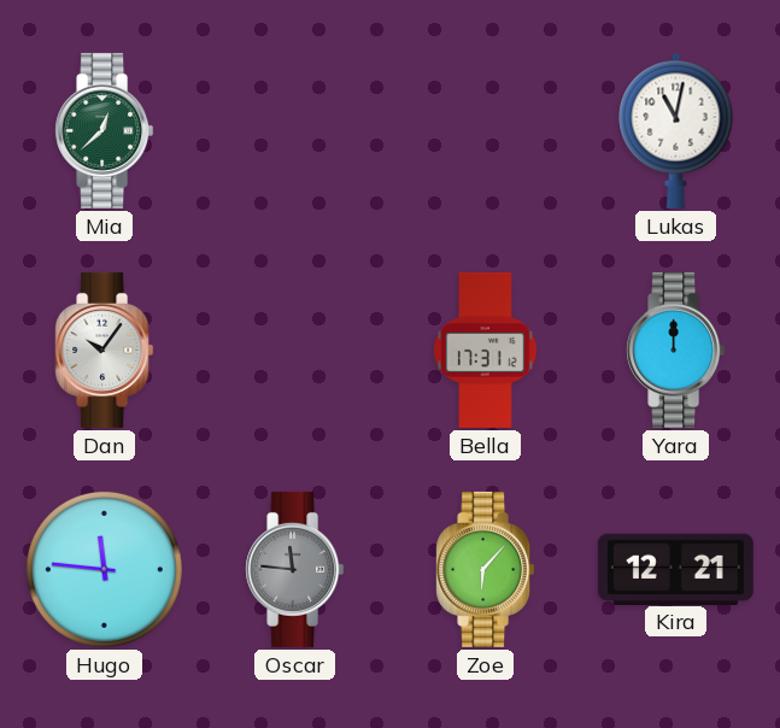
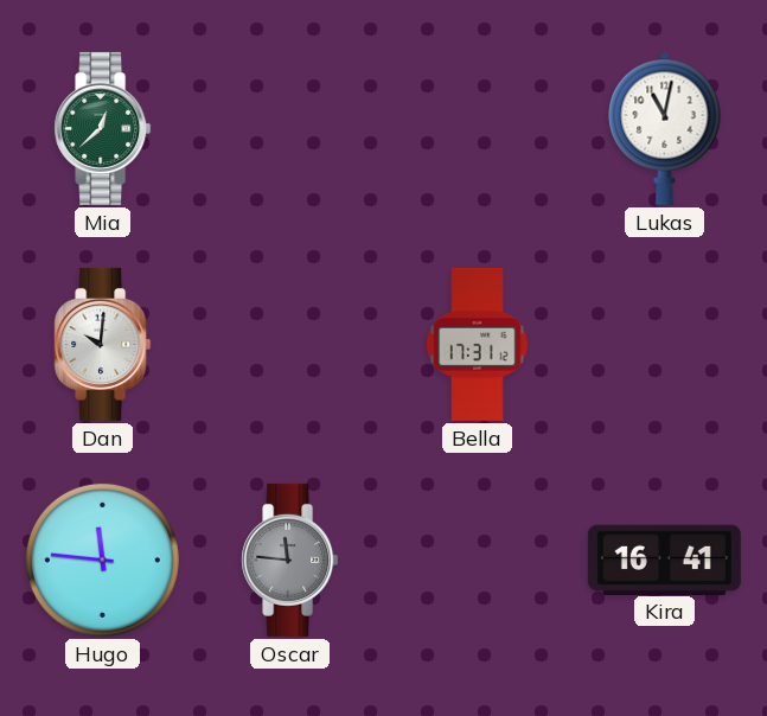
Dan: 10:06 -> 10:01
Yara: 12:00 -> none
Zoe: 6:07 -> none
Kira: 12:21 -> 16:41
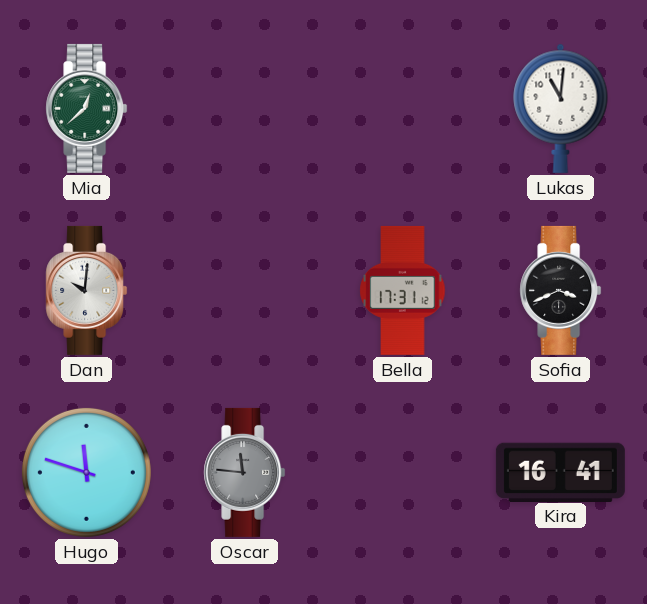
Lukas: 11:02 -> 11:01
Sofia: none -> 3:41
Hugo: 11:46 -> 11:48
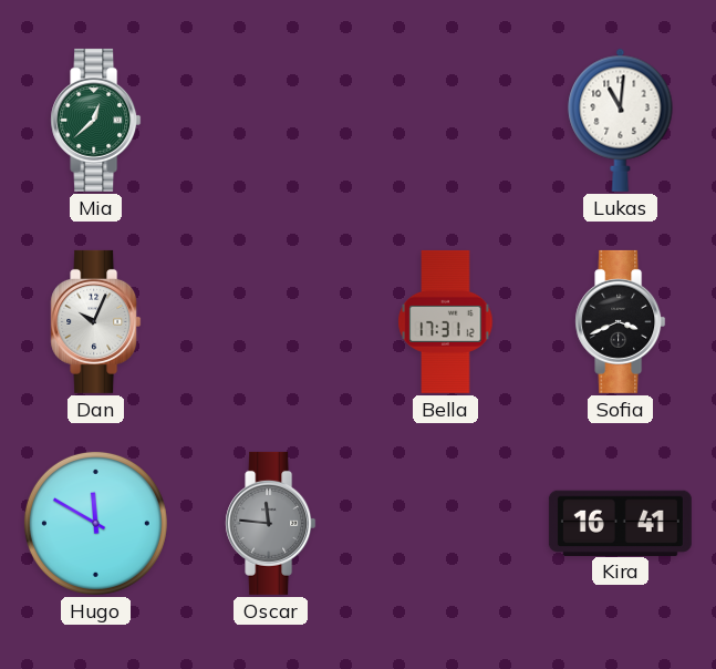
Dan: 10:01 -> 10:04
Hugo: 11:48 -> 11:50
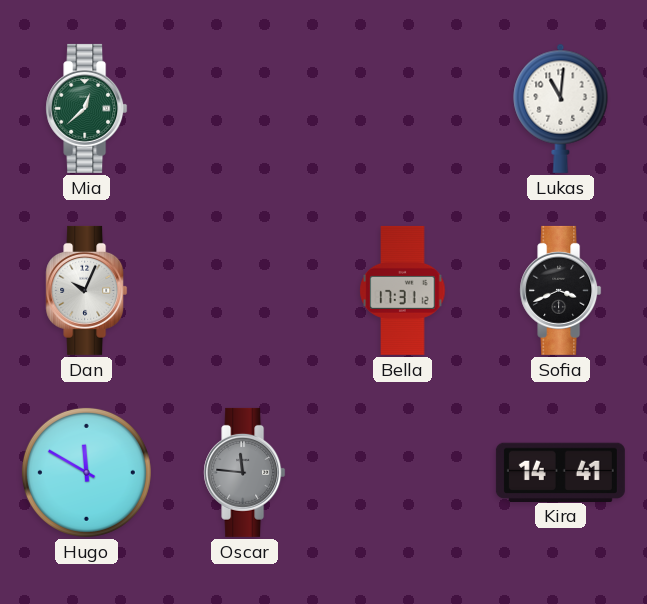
Kira: 16:41 -> 14:41
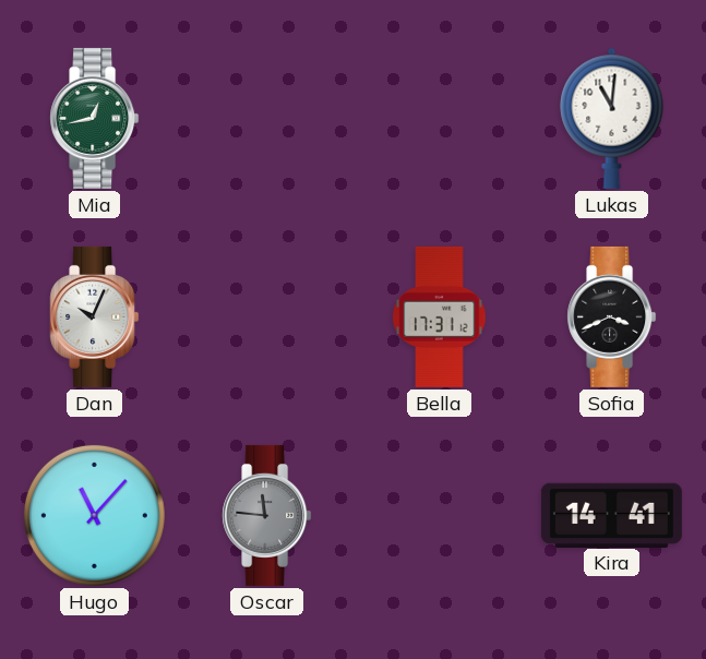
Mia: 12:38 -> 12:43
Hugo: 11:50 -> 11:07
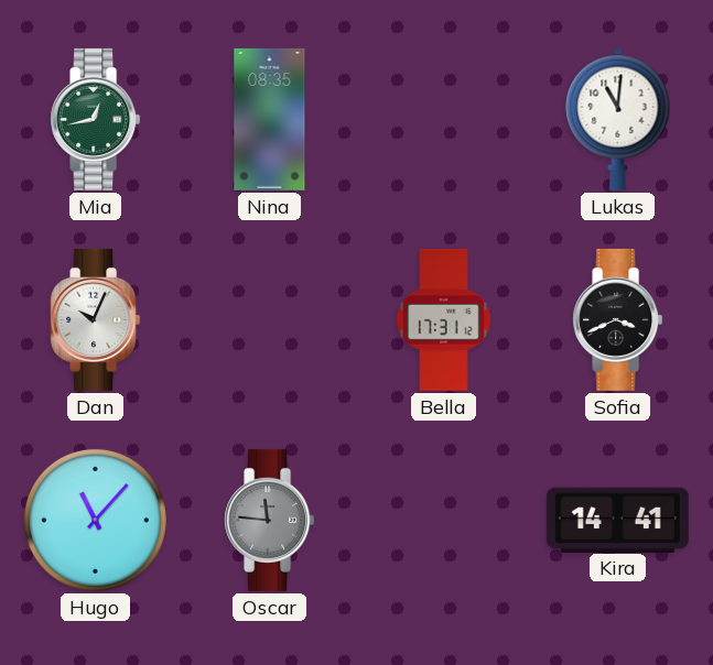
Nina: none -> 08:35
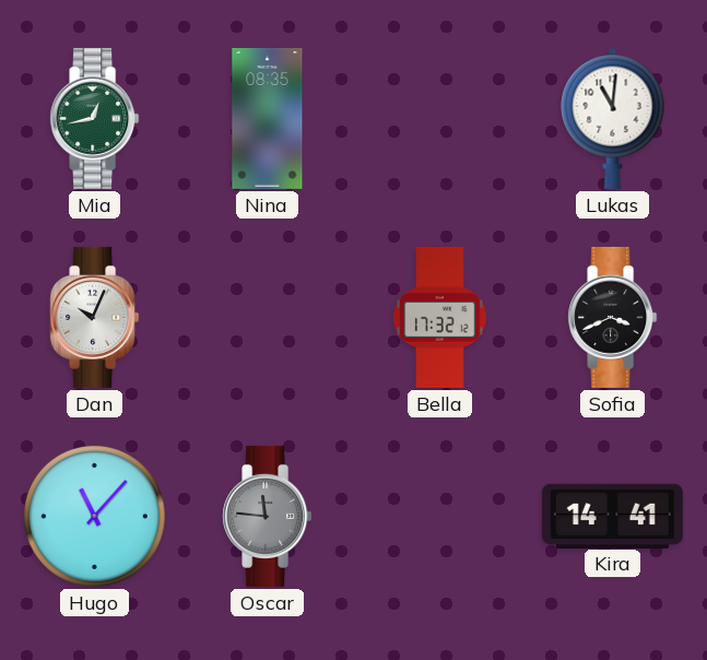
Bella: 17:31 -> 17:32
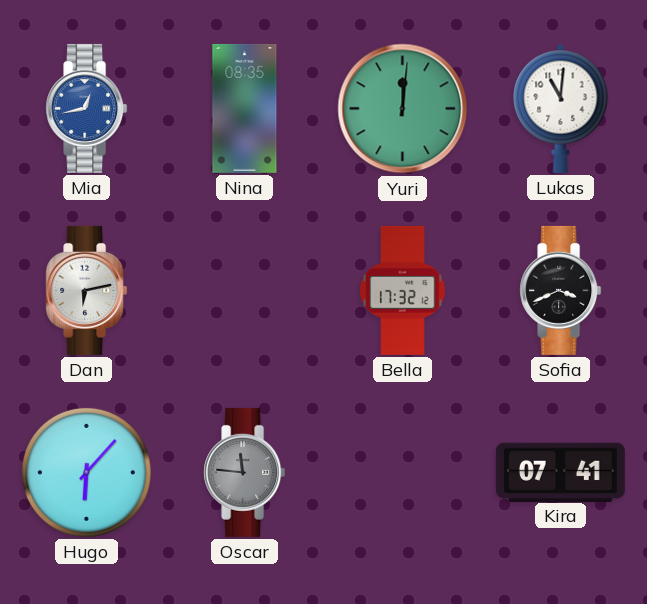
Mia dial: green -> blue
Yuri: none -> 12:01
Dan: 10:04 -> 6:13
Hugo: 11:07 -> 6:07
Kira: 14:41 -> 07:41
